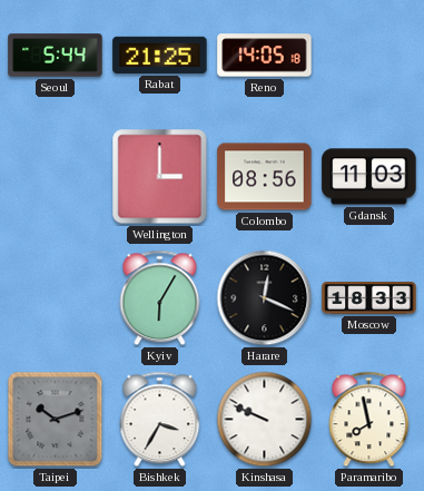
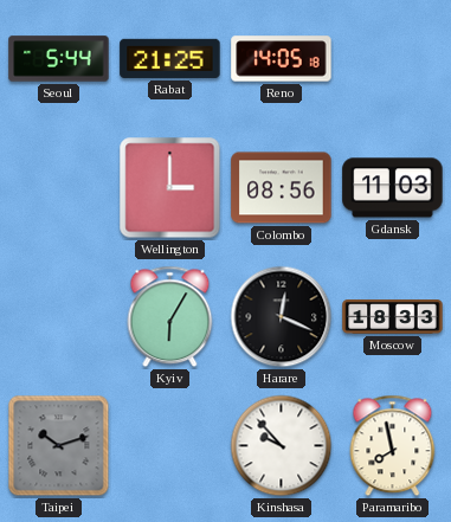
Bishkek: 3:35 -> none
Kinshasa: 9:49 -> 9:53
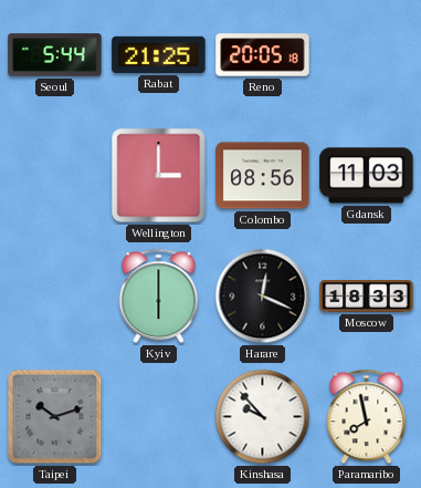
Reno: 14:05 -> 20:05
Kyiv: 6:05 -> 6:00
